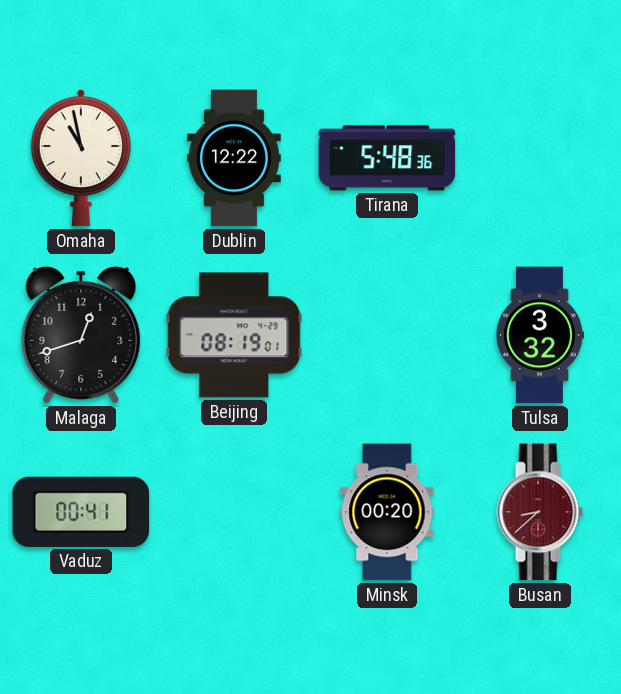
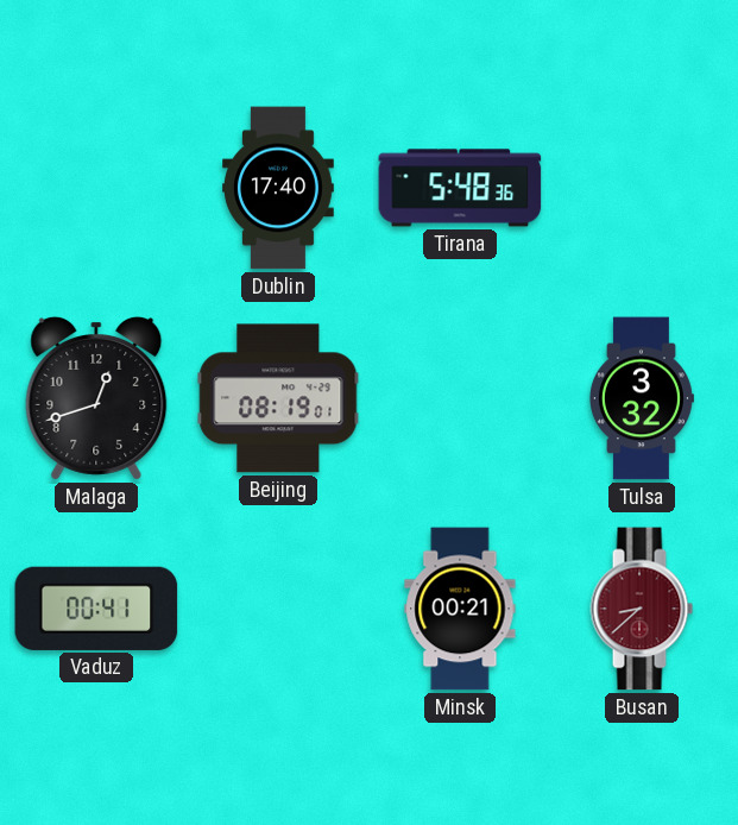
Omaha: 10:58 -> none
Dublin: 12:22 -> 17:40
Minsk: 00:20 -> 00:21
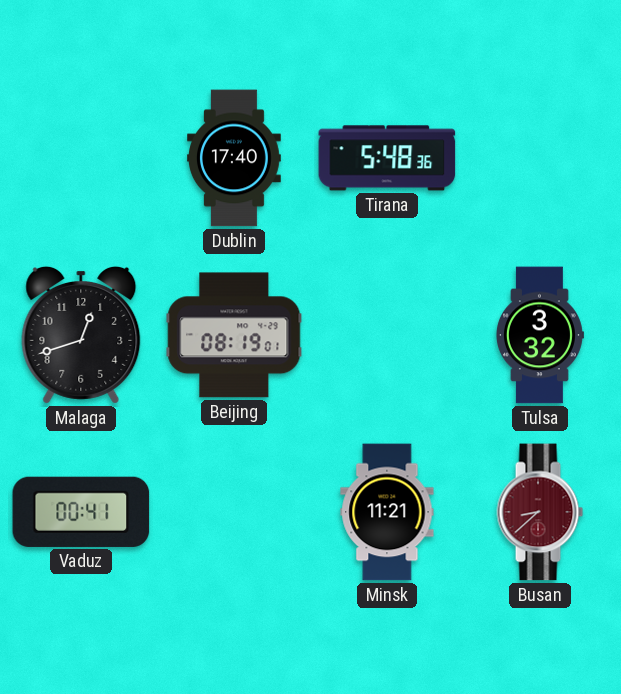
Minsk: 00:21 -> 11:21
